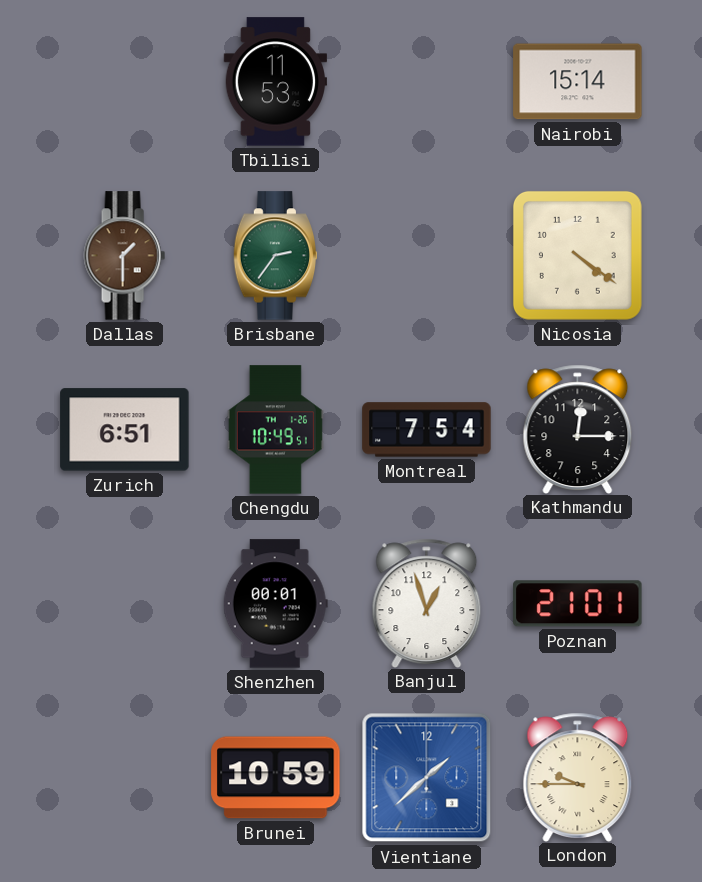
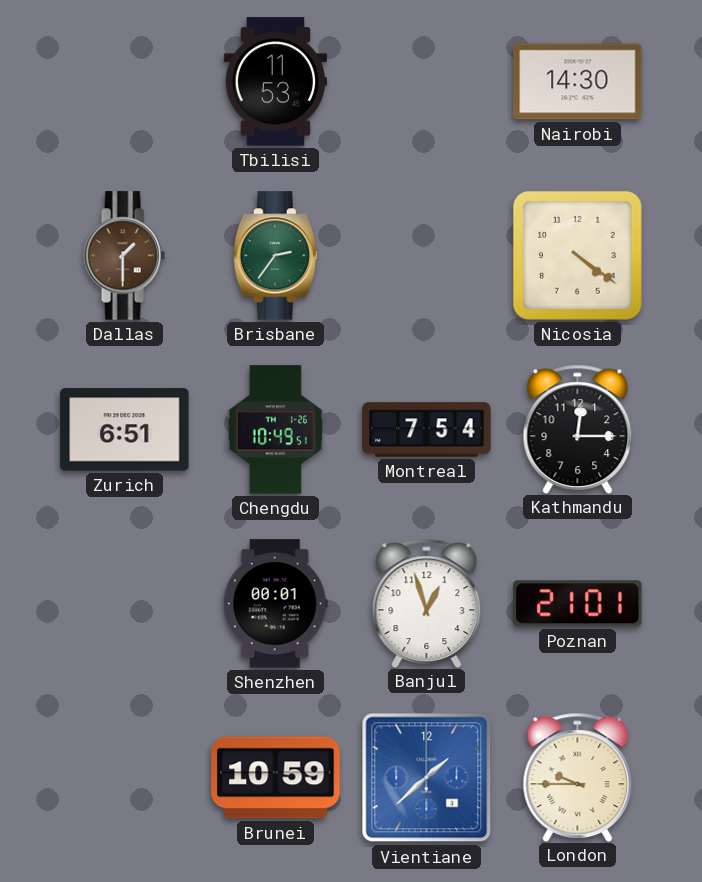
Nairobi: 15:14 -> 14:30
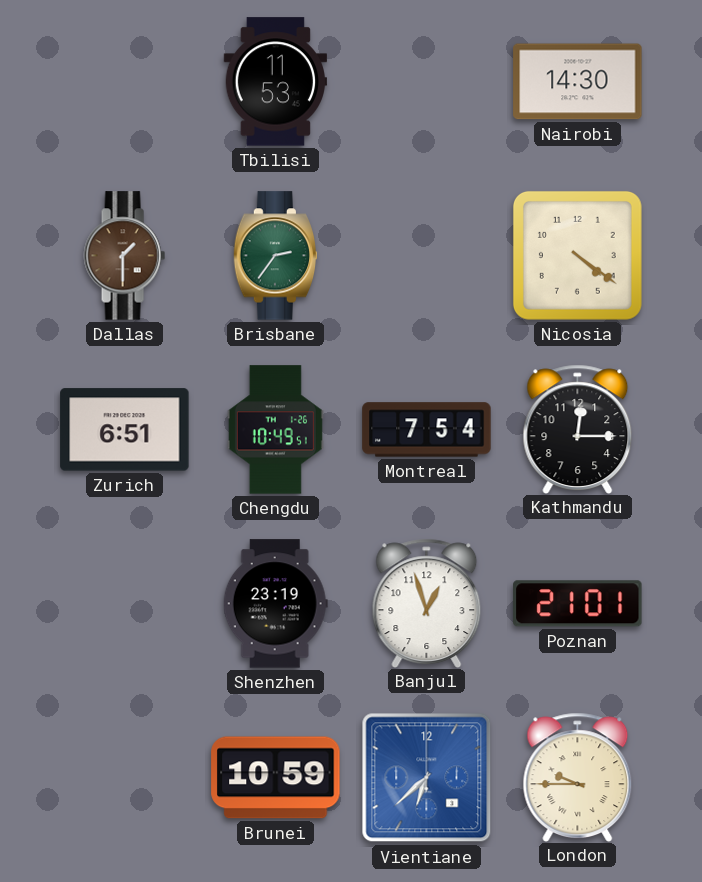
Shenzhen: 00:01 -> 23:19
Vientiane: 1:38 -> 6:38
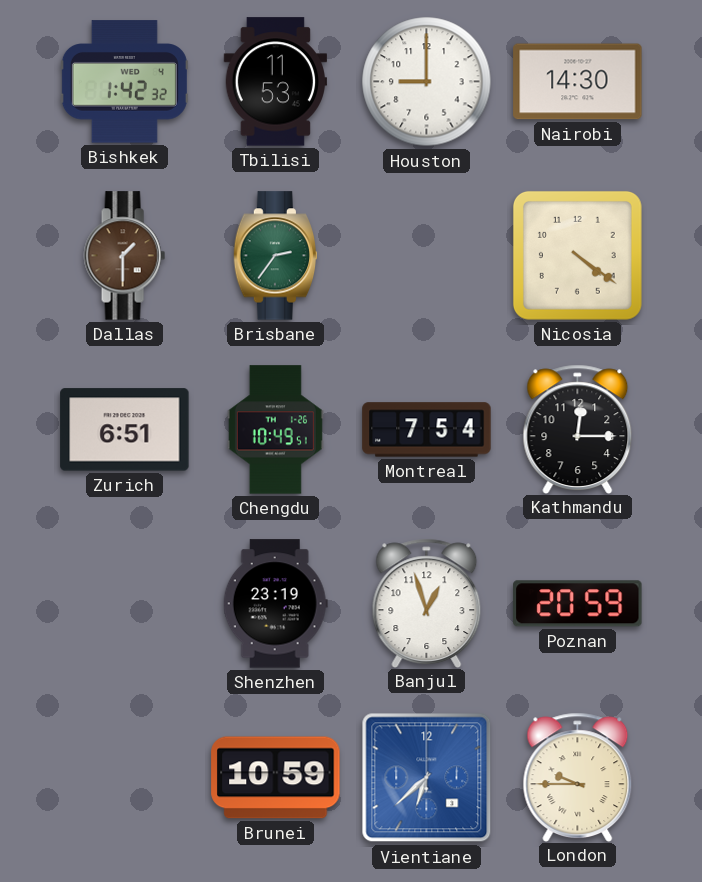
Bishkek: none -> 1:42
Houston: none -> 9:00
Poznan: 21:01 -> 20:59
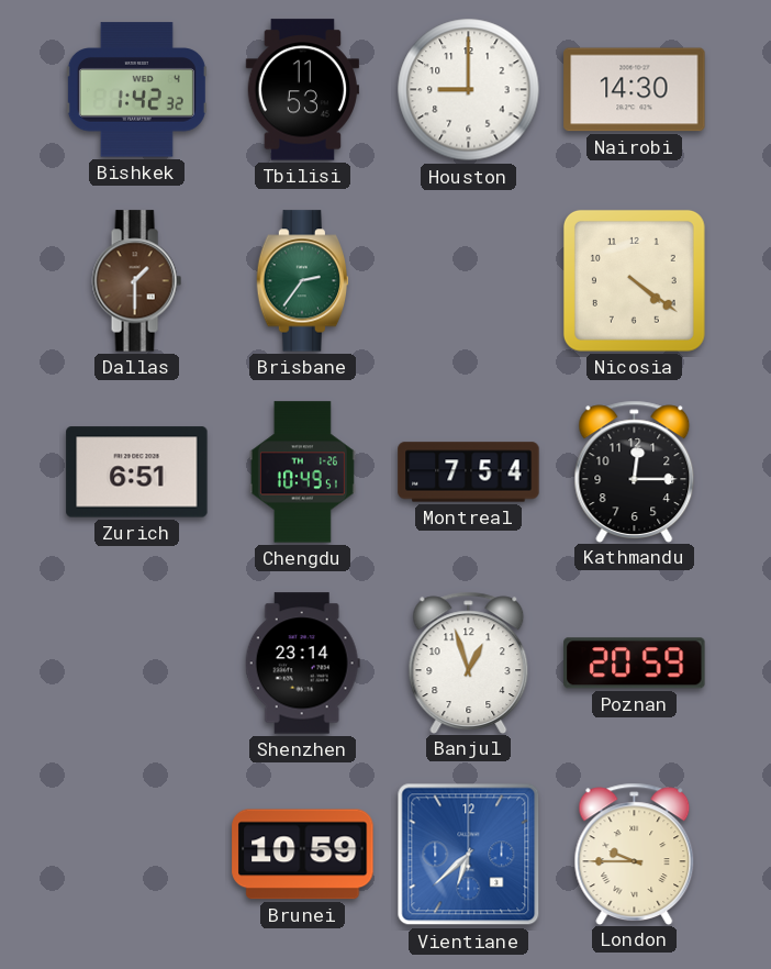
Shenzhen: 23:19 -> 23:14
